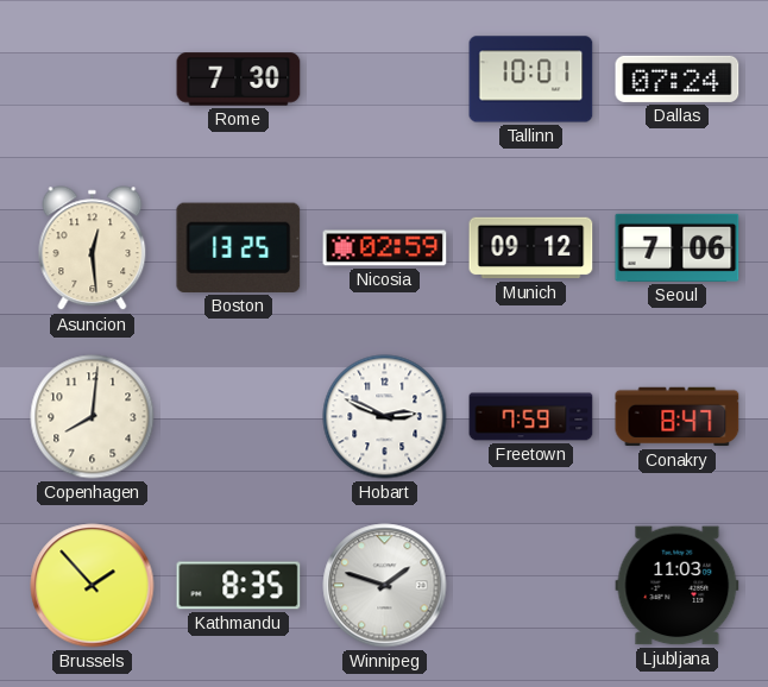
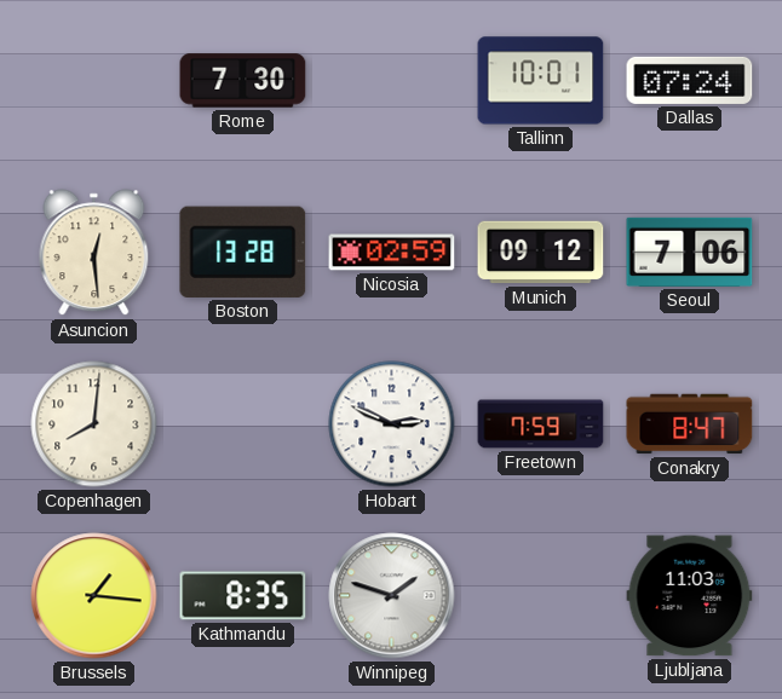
Boston: 13:25 -> 13:28
Brussels: 1:53 -> 1:16
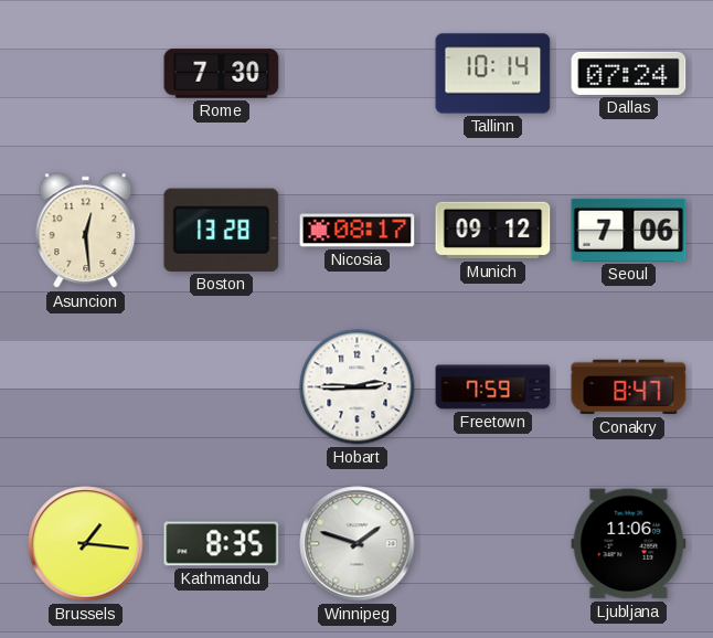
Tallinn: 10:01 -> 10:14
Nicosia: 02:59 -> 08:17
Copenhagen: 8:01 -> none
Hobart: 2:49 -> 2:45
Ljubljana: 11:03 -> 11:06
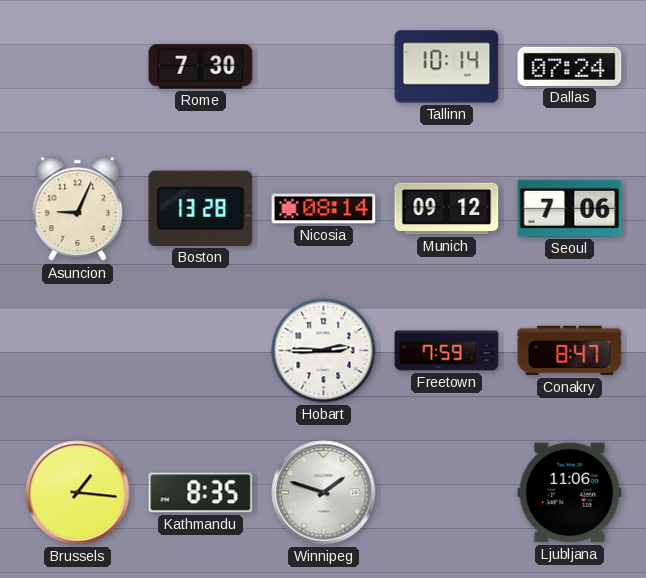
Asuncion: 12:29 -> 9:04
Nicosia: 08:17 -> 08:14
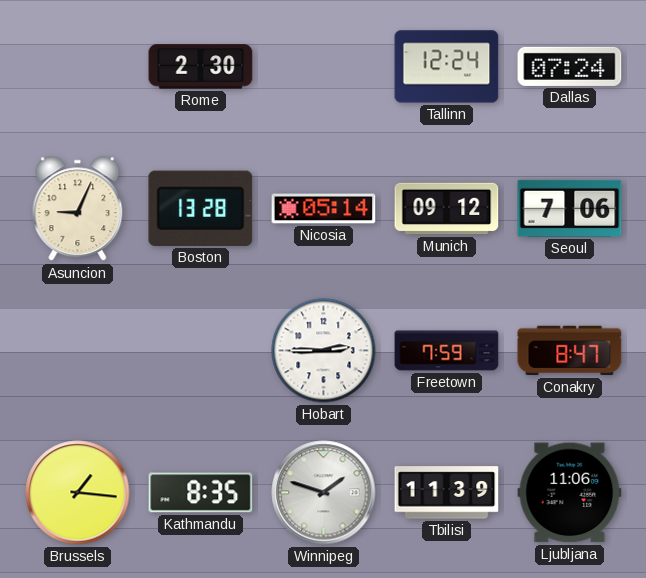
Rome: 7:30 -> 2:30
Tallinn: 10:14 -> 12:24
Nicosia: 08:14 -> 05:14
Tbilisi: none -> 11:39
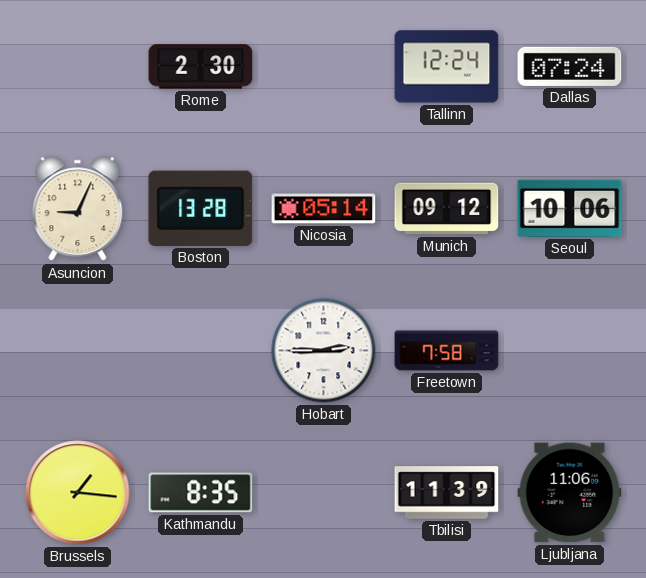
Seoul: 7:06 -> 10:06
Freetown: 7:59 -> 7:58
Conakry: 8:47 -> none
Winnipeg: 1:48 -> none
